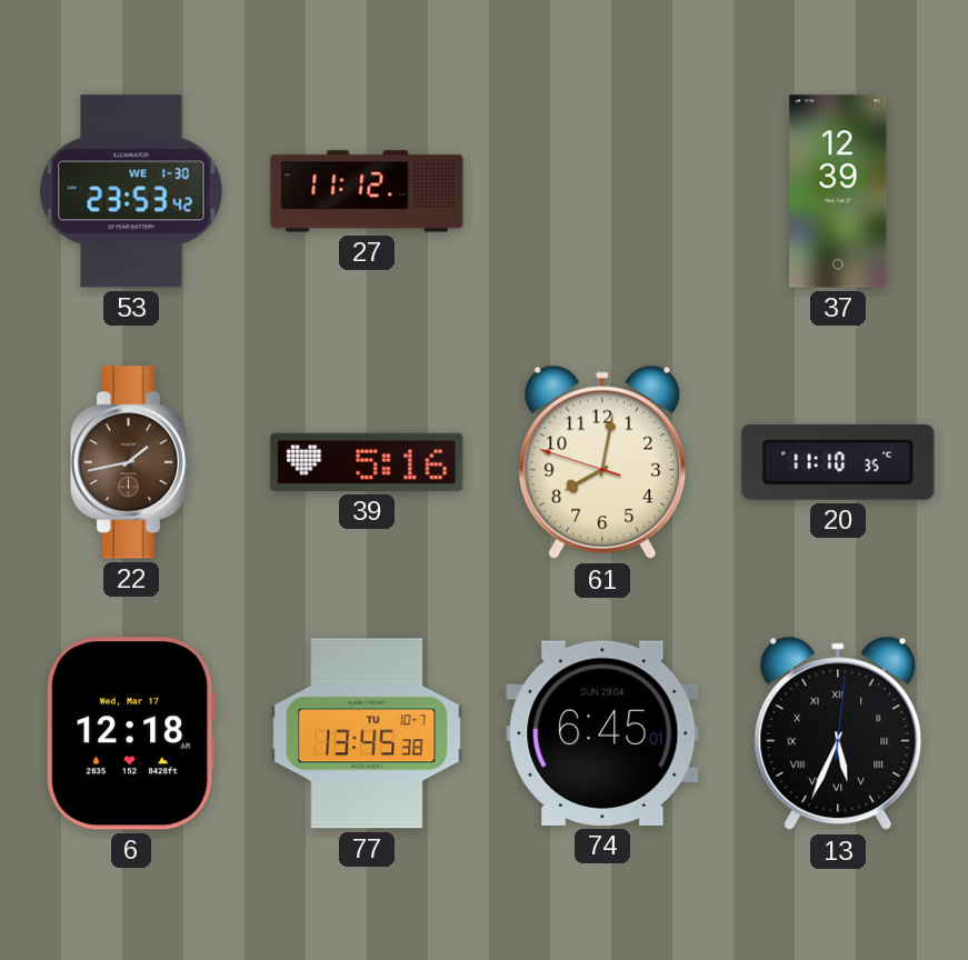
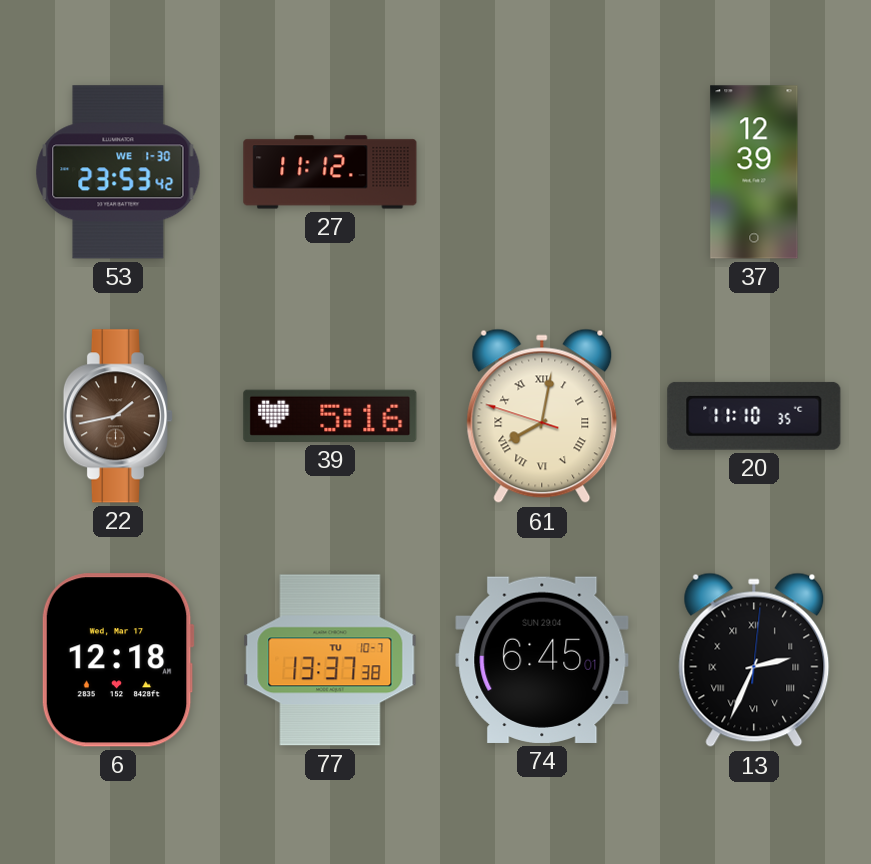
61 numerals: Arabic -> Roman
77: 13:45 -> 13:37
13: 5:34 -> 2:34
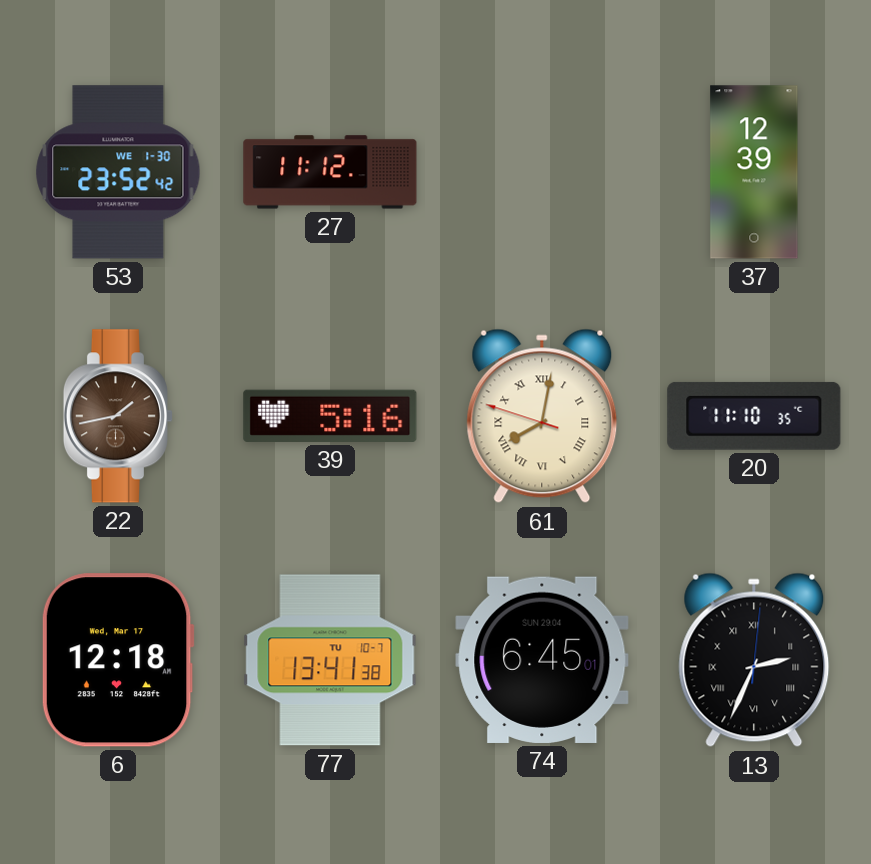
53: 23:53 -> 23:52
77: 13:37 -> 13:41
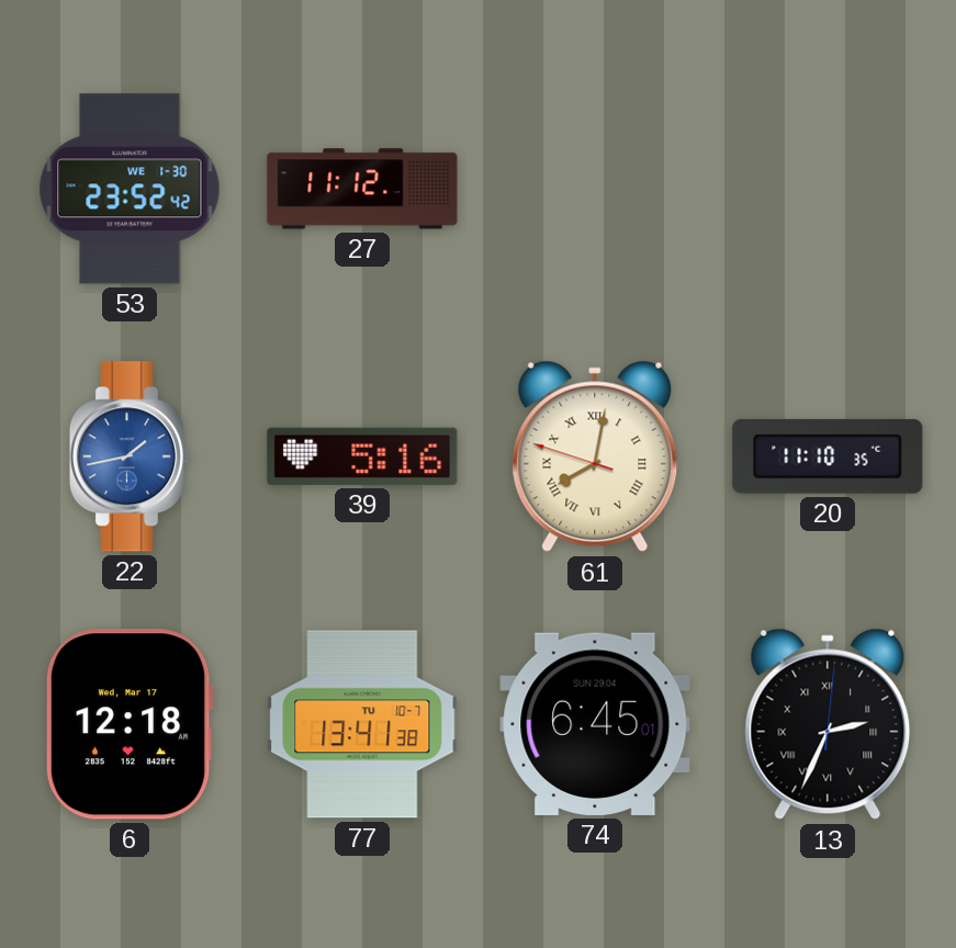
37: 12:39 -> none
22 dial: brown -> blue
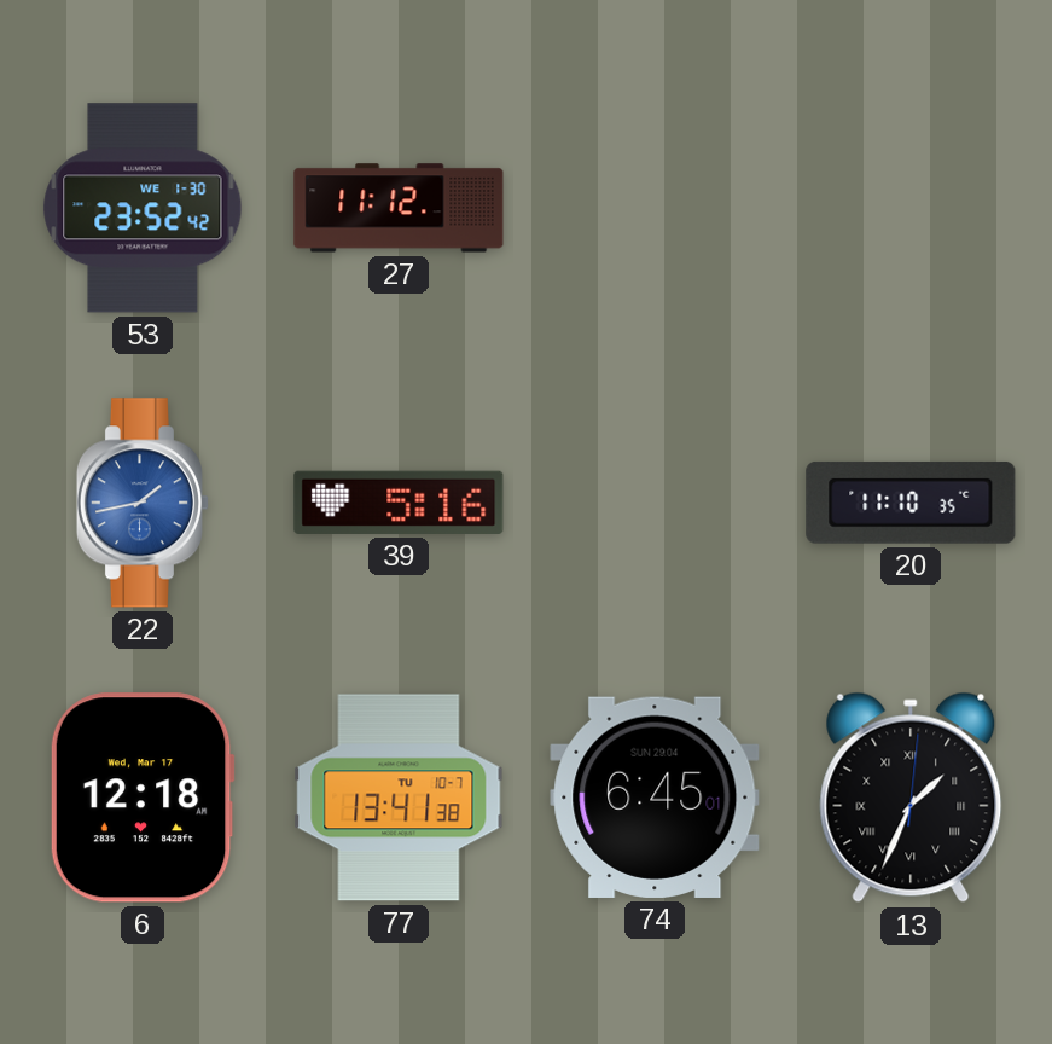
61: 8:01 -> none
13: 2:34 -> 1:34
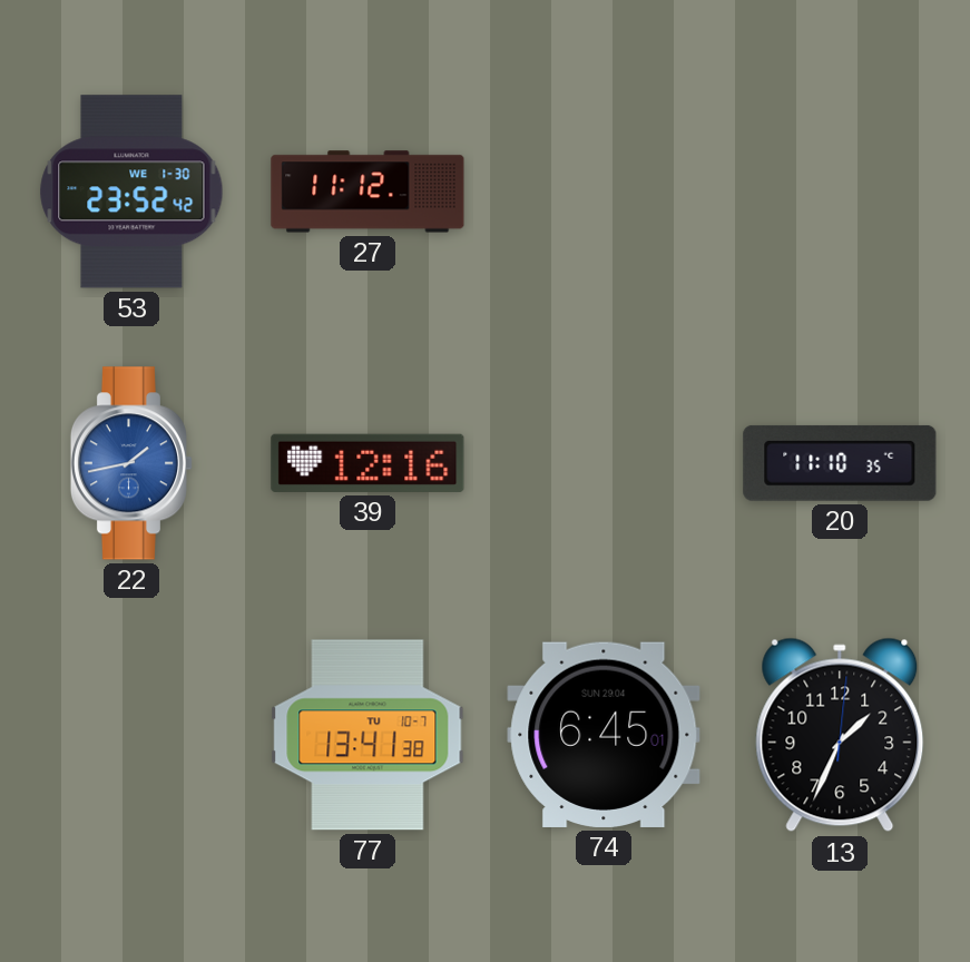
39: 5:16 -> 12:16
6: 12:18 -> none
13 numerals: Roman -> Arabic
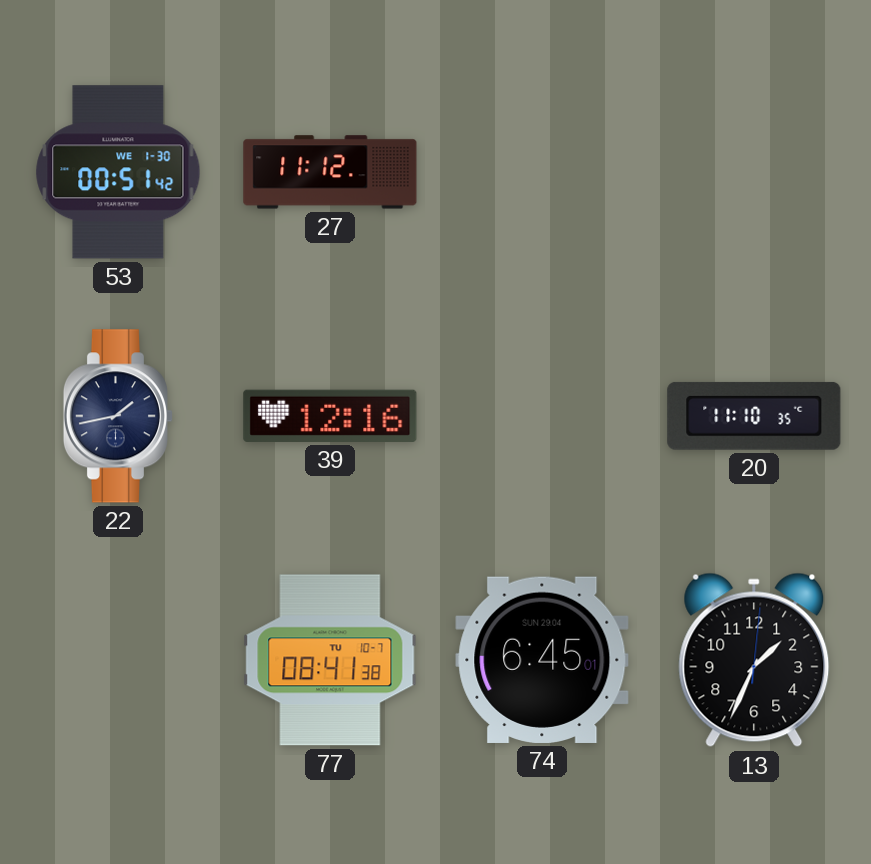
53: 23:52 -> 00:51
22 dial: blue -> navy
77: 13:41 -> 08:41
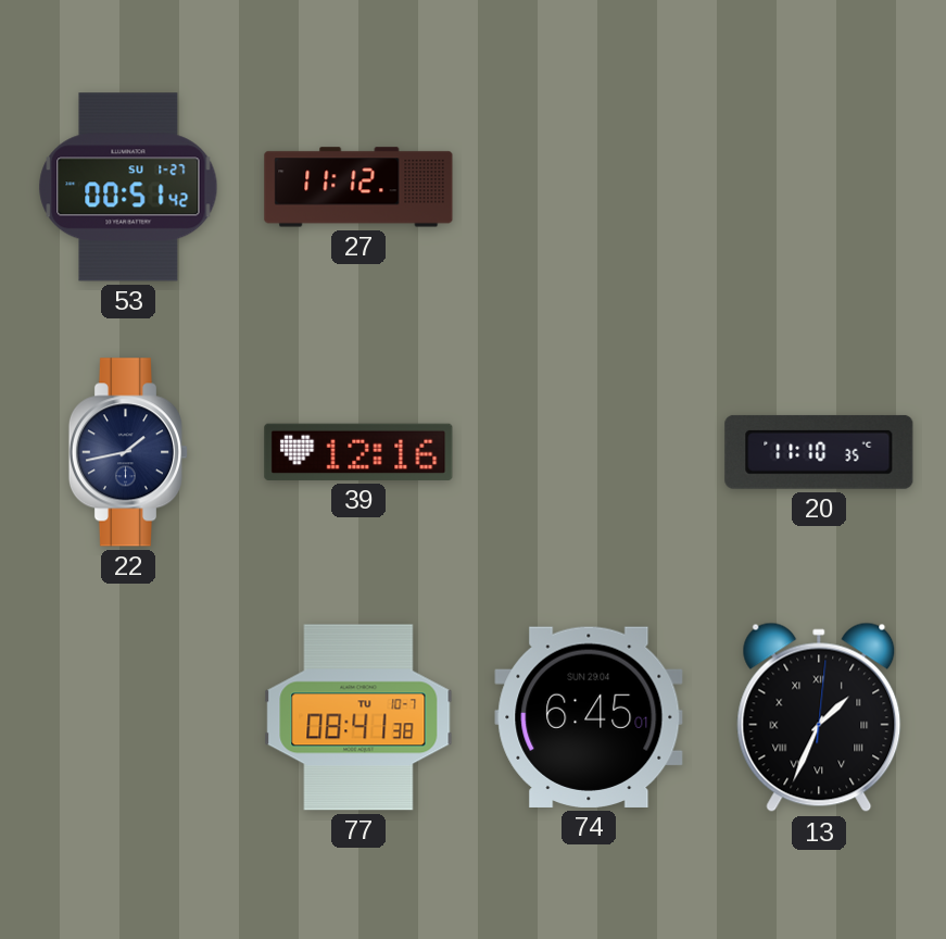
53 date: WE 1-30 -> SU 1-27
13 numerals: Arabic -> Roman
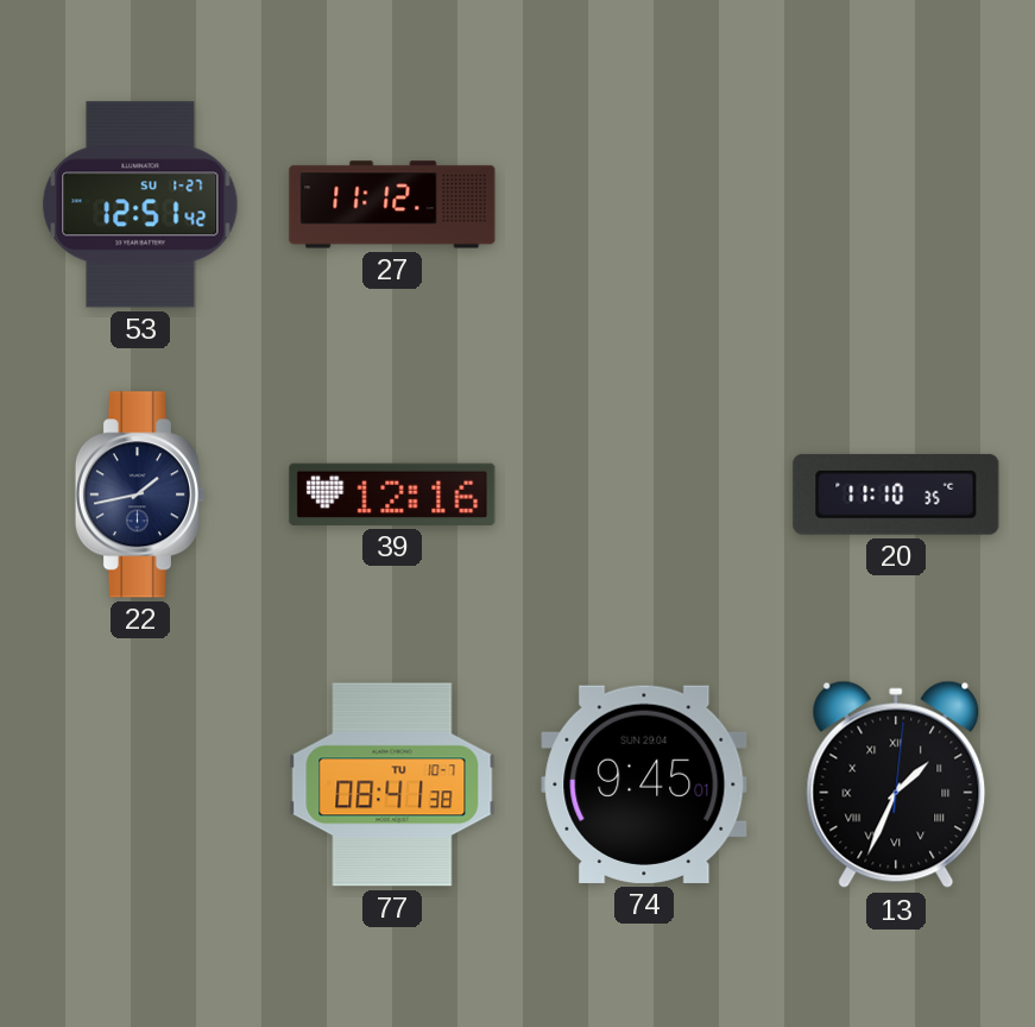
53: 00:51 -> 12:51
74: 6:45 -> 9:45
